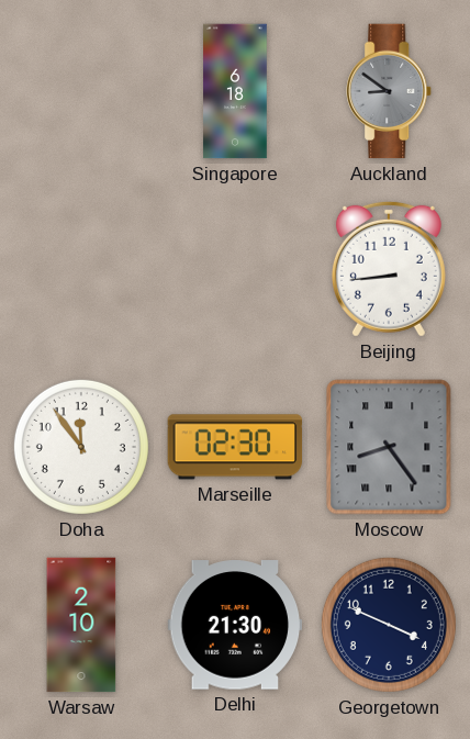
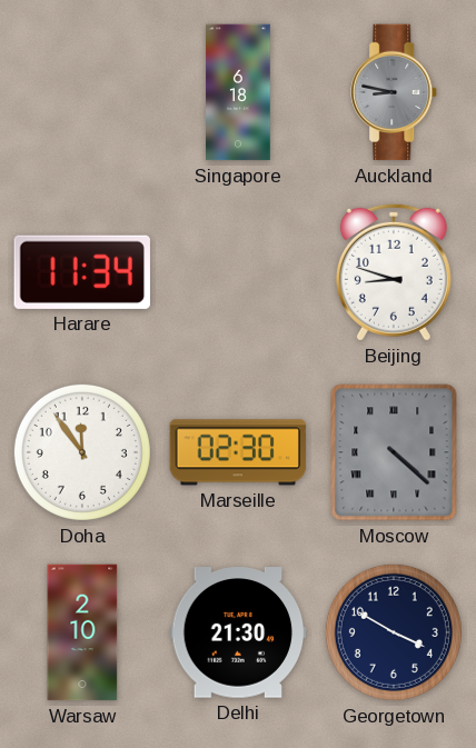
Auckland: 8:51 -> 8:47
Harare: none -> 11:34
Beijing: 8:44 -> 8:48
Moscow: 8:24 -> 4:22
Georgetown: 3:49 -> 3:50
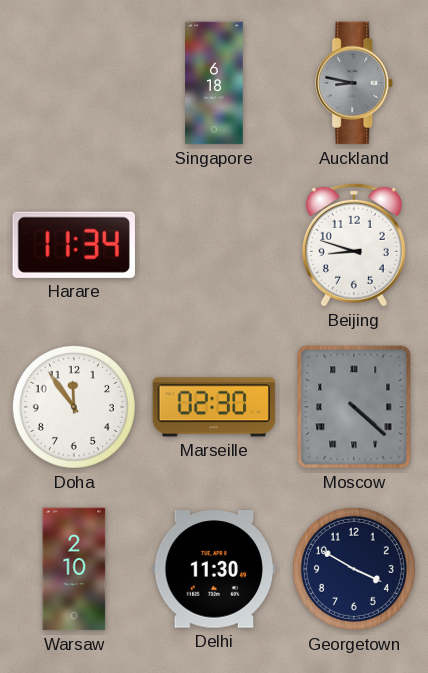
Delhi: 21:30 -> 11:30
